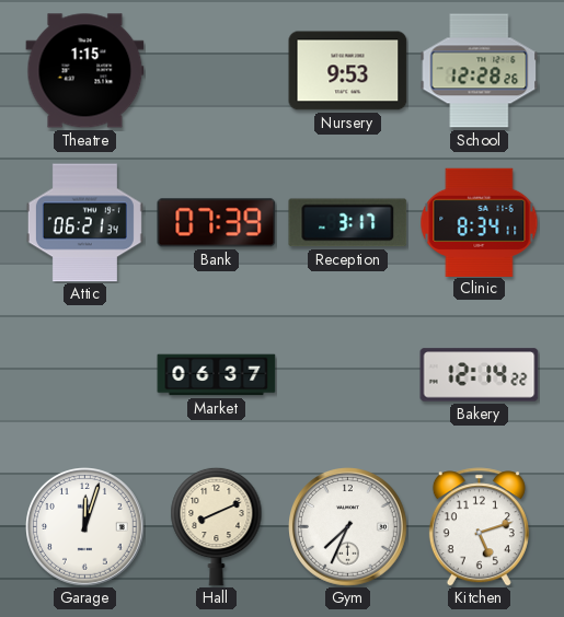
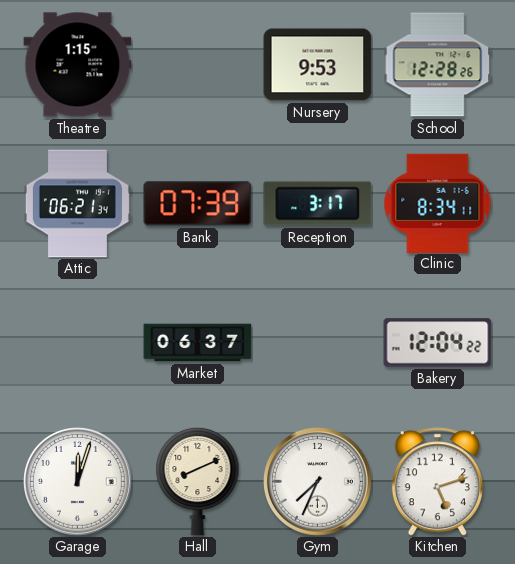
Bakery: 12:14 -> 12:04
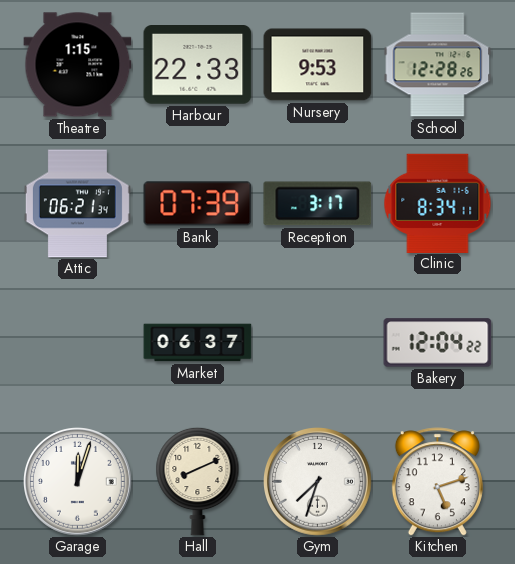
Harbour: none -> 22:33
Gym: 7:34 -> 7:33
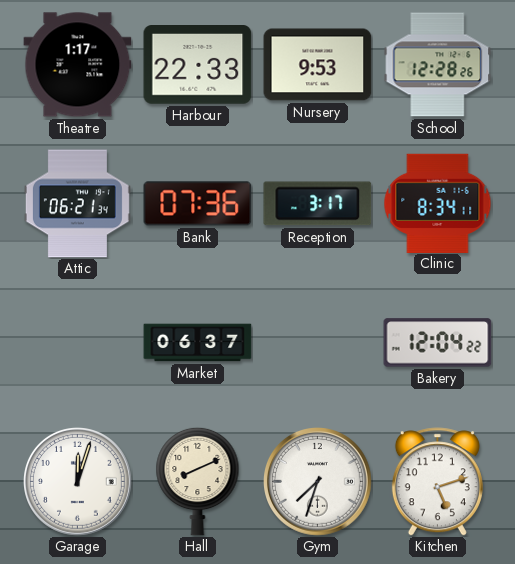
Theatre: 1:15 -> 1:17
Bank: 07:39 -> 07:36
